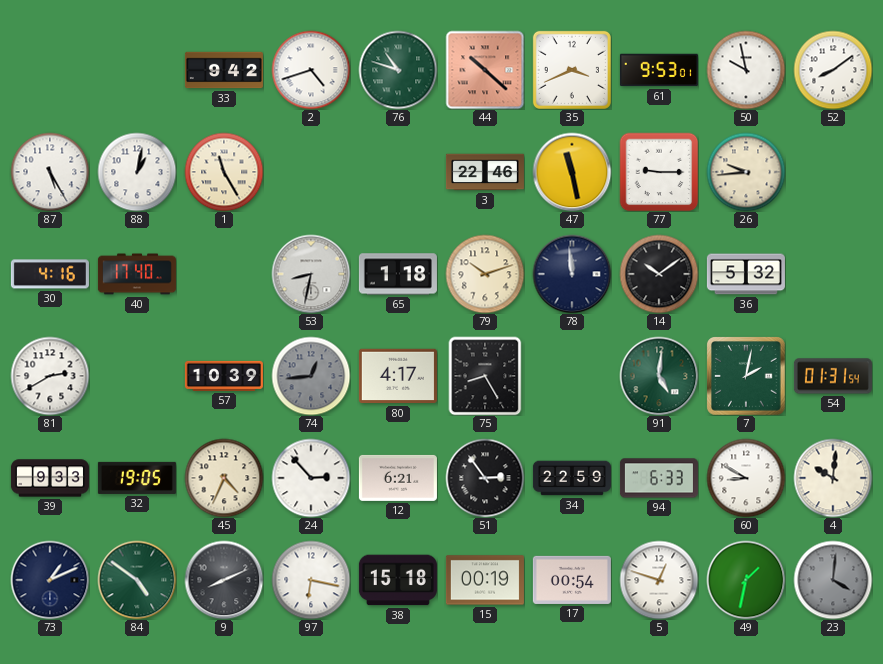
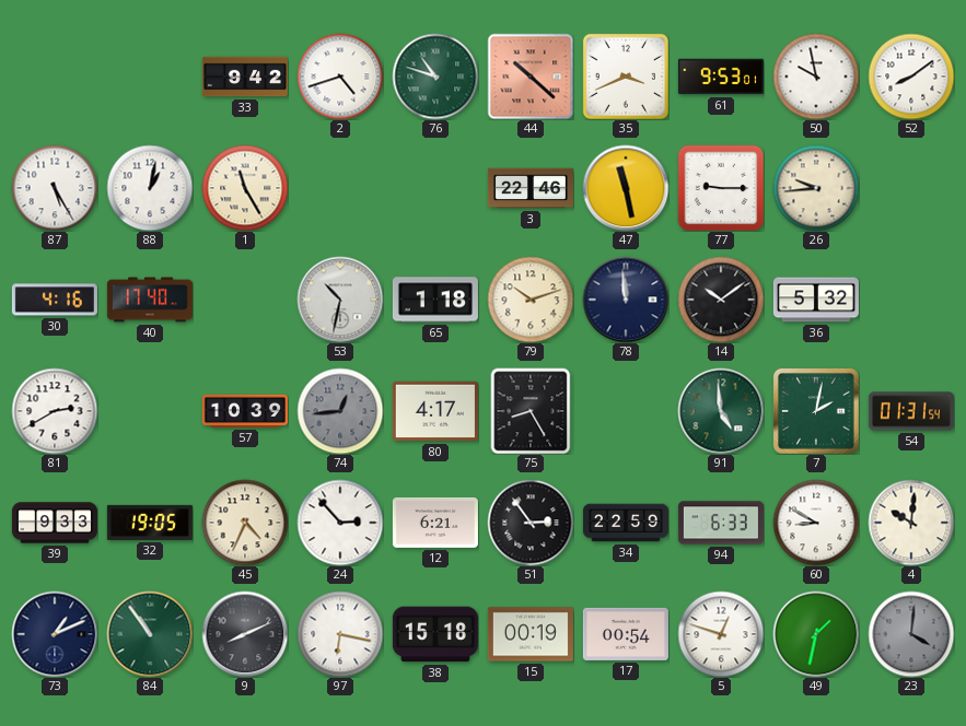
53: 8:32 -> 10:32
91: 5:01 -> 4:59
84: 4:51 -> 10:54
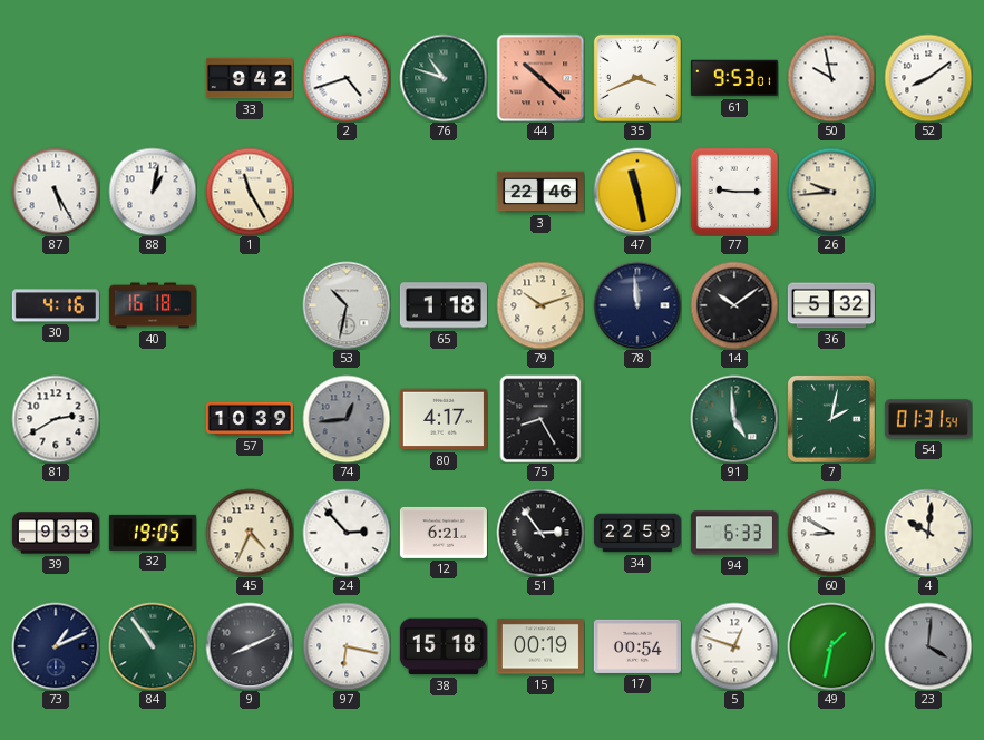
40: 17:40 -> 16:18
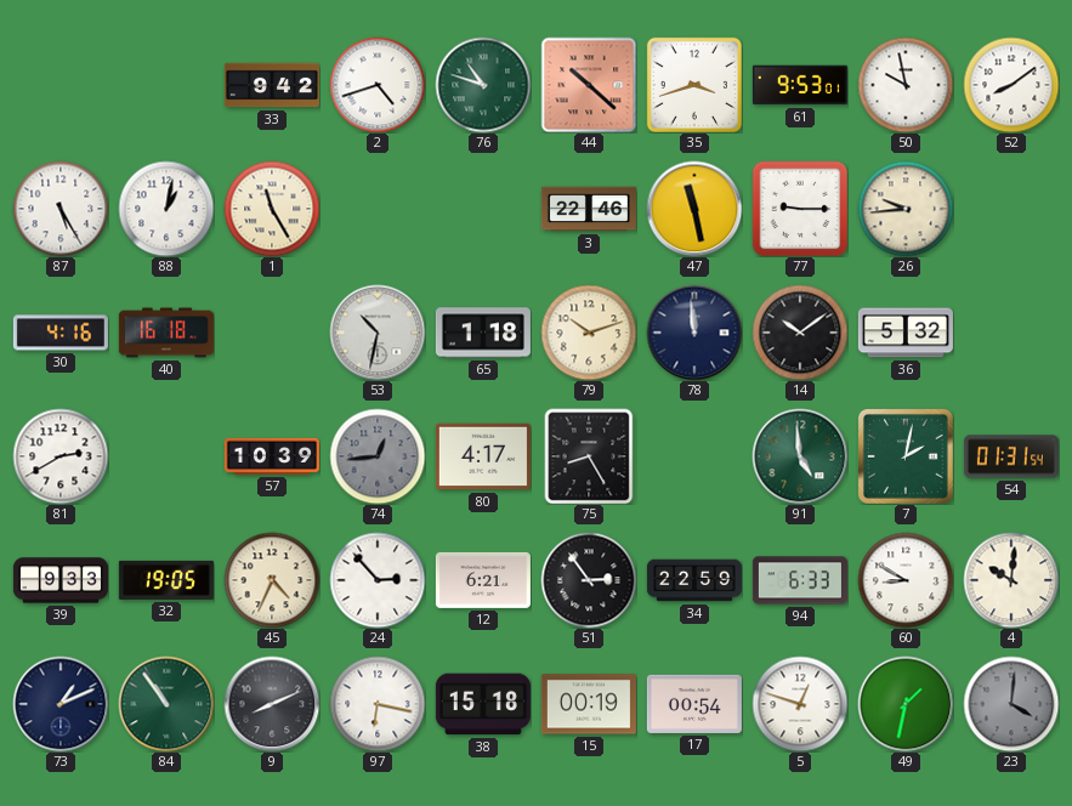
35: 3:41 -> 3:42
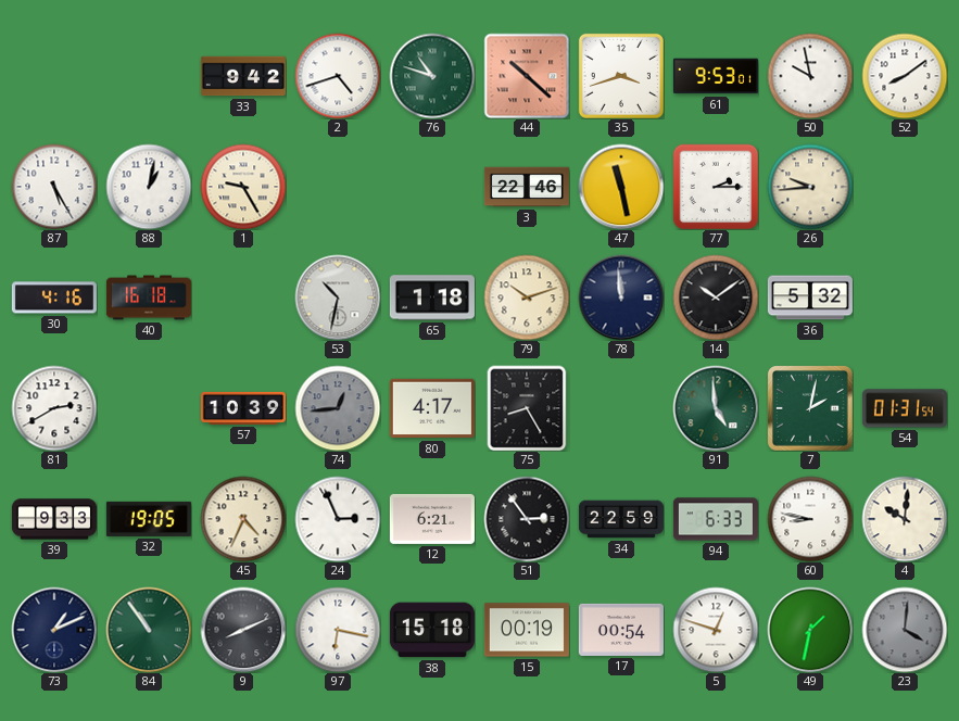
1: 11:25 -> 9:25
77: 9:15 -> 2:15
24: 2:53 -> 2:56
60: 8:50 -> 8:47
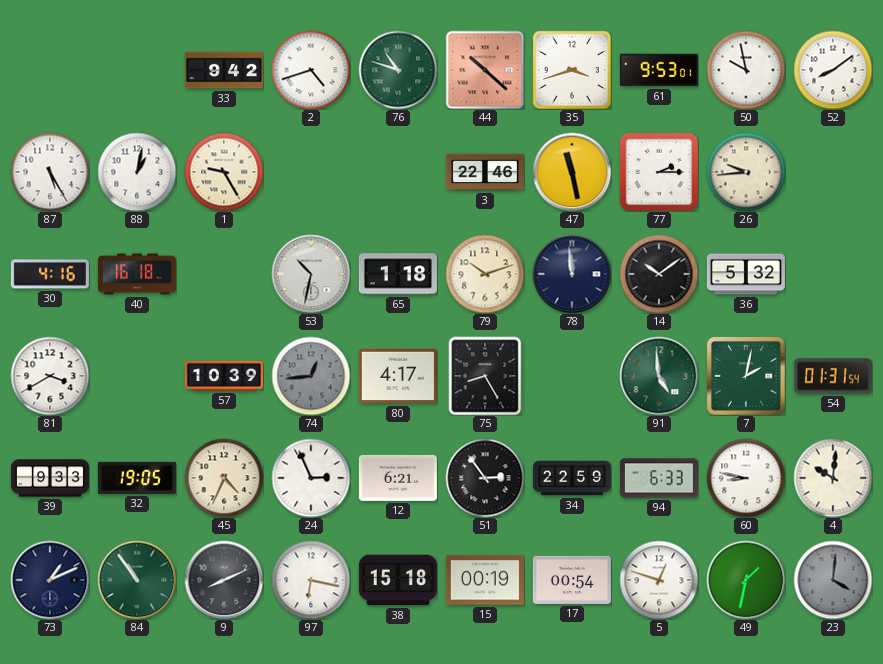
81: 2:40 -> 3:40
